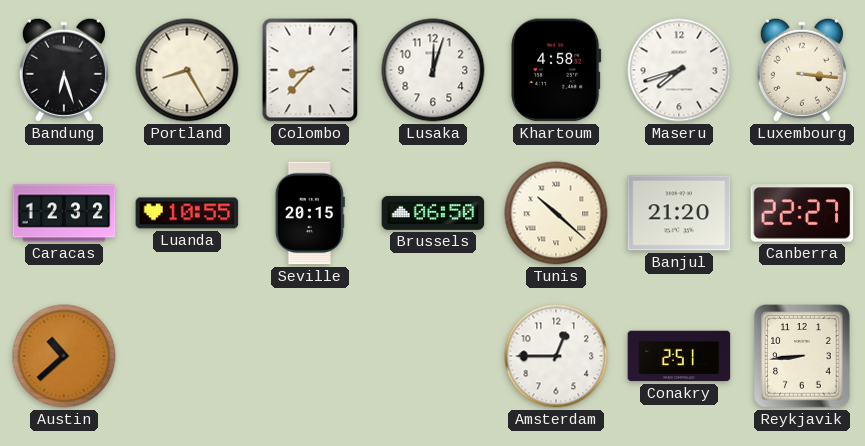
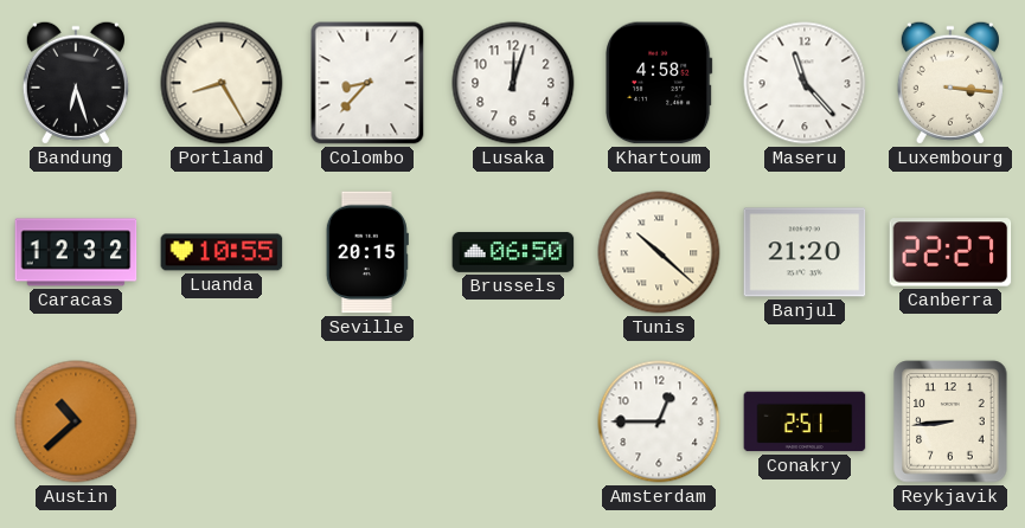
Maseru: 7:42 -> 11:23
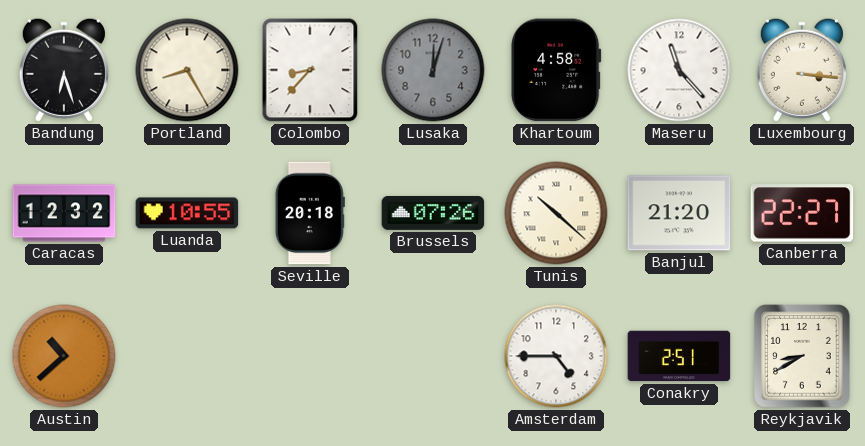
Lusaka dial: white -> grey
Seville: 20:15 -> 20:18
Brussels: 06:50 -> 07:26
Amsterdam: 12:45 -> 4:45
Reykjavik: 8:44 -> 8:40
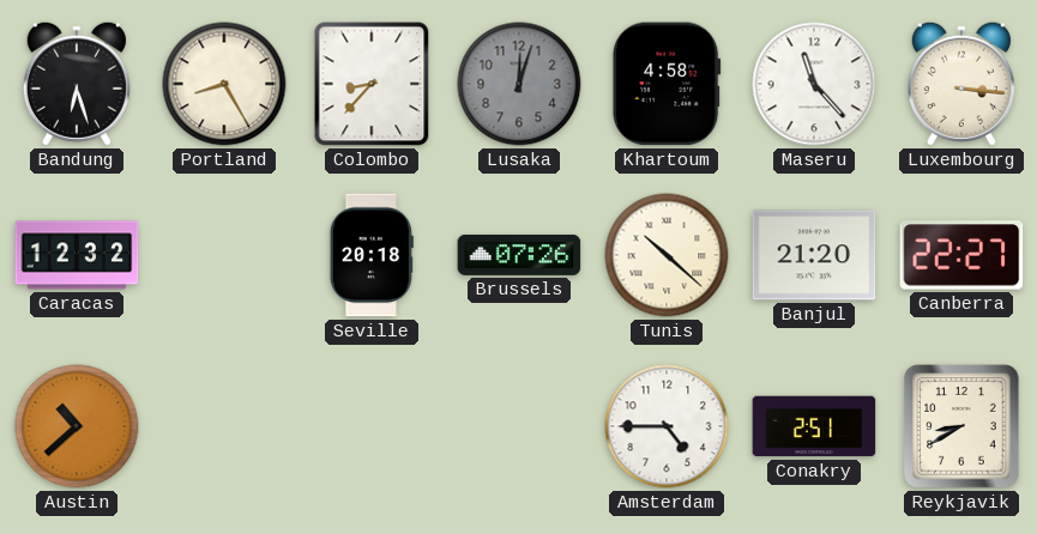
Luanda: 10:55 -> none
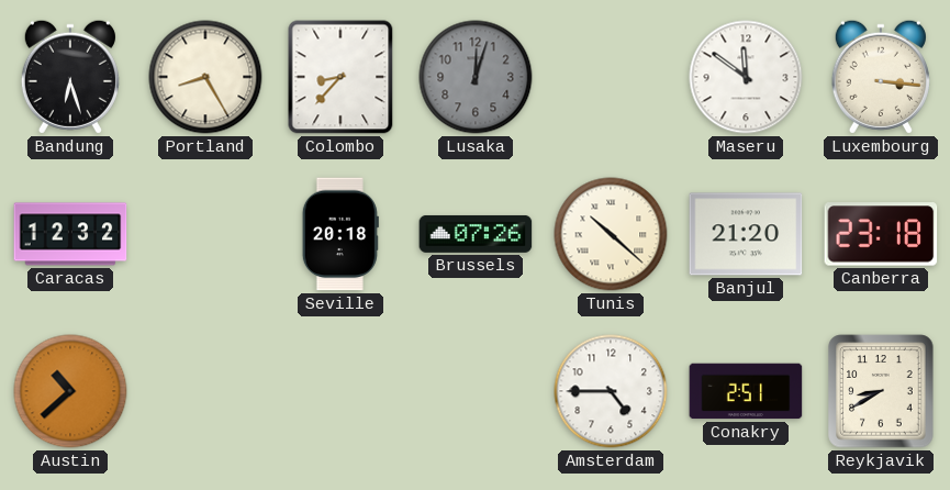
Khartoum: 4:58 -> none
Maseru: 11:23 -> 11:51
Canberra: 22:27 -> 23:18
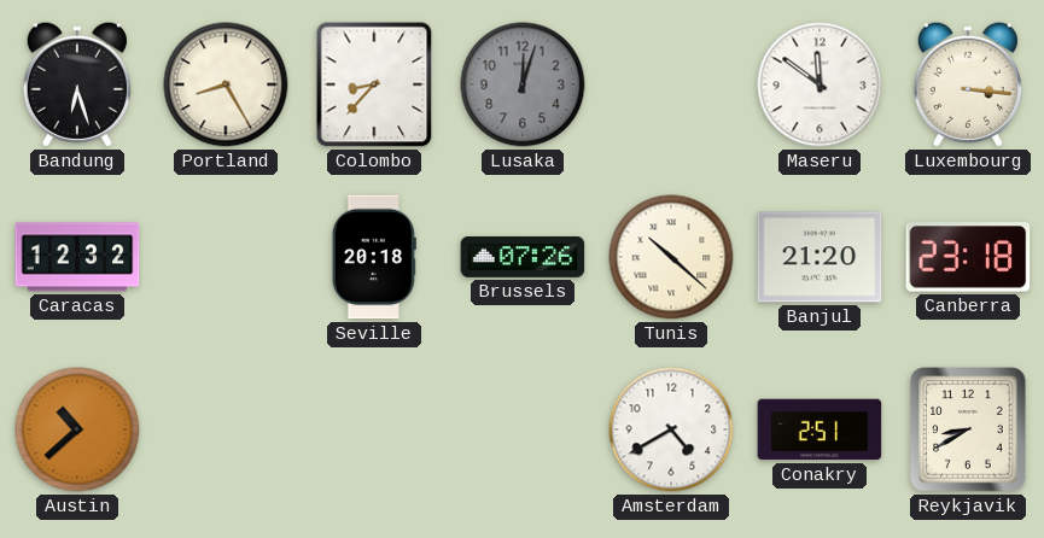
Amsterdam: 4:45 -> 4:40
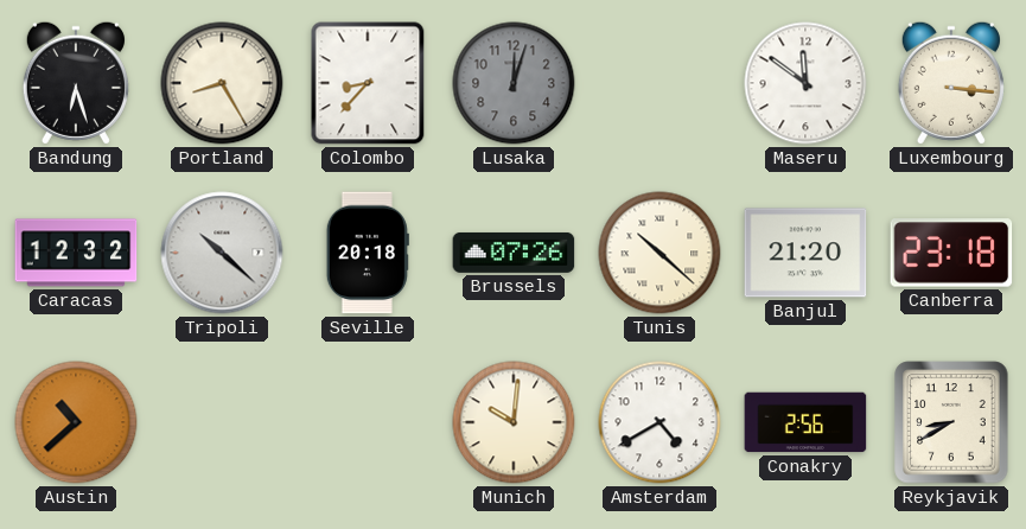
Tripoli: none -> 10:22
Munich: none -> 10:01
Conakry: 2:51 -> 2:56
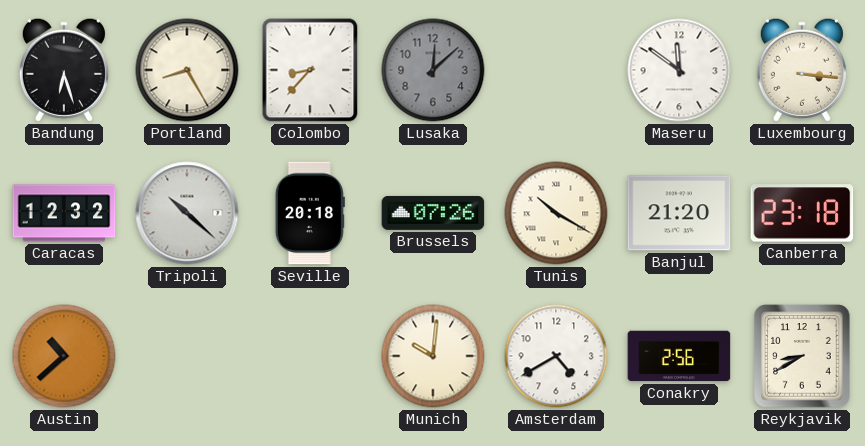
Lusaka: 12:03 -> 12:08
Tunis: 10:22 -> 10:20
